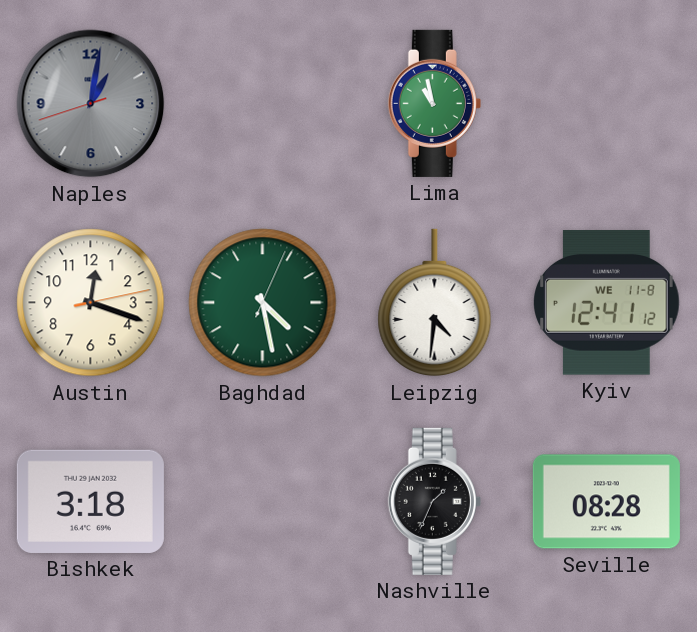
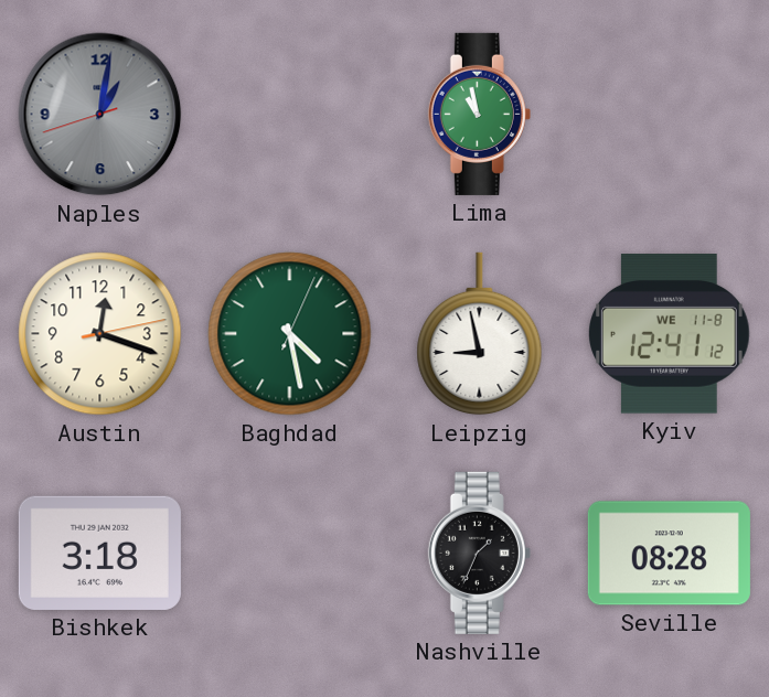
Leipzig: 4:31 -> 8:58
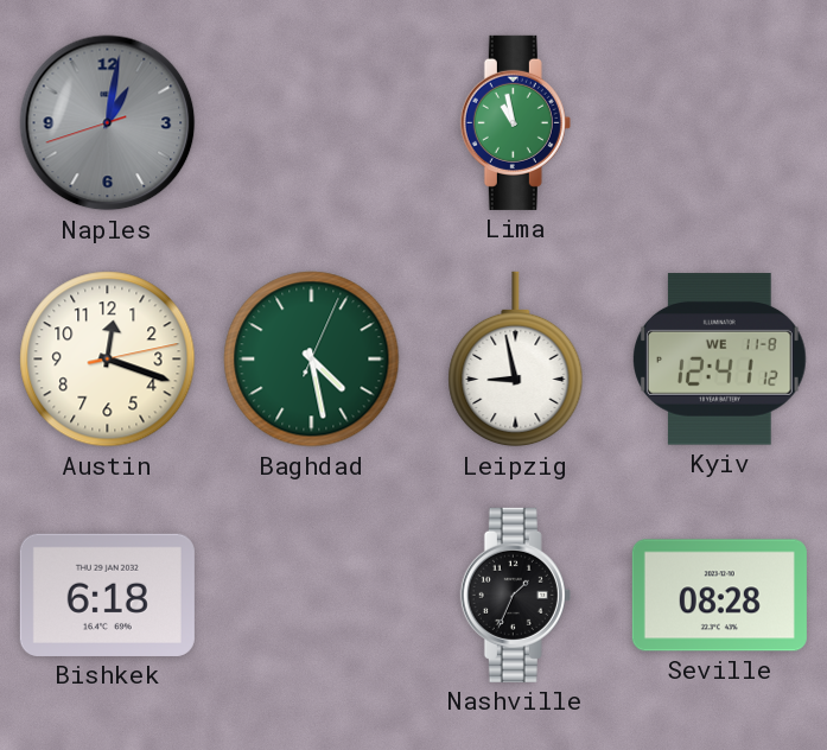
Bishkek: 3:18 -> 6:18
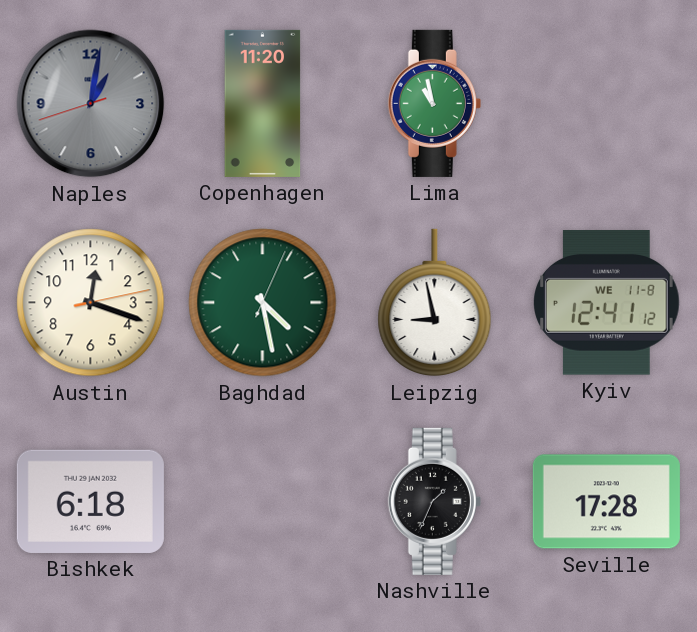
Copenhagen: none -> 11:20
Seville: 08:28 -> 17:28
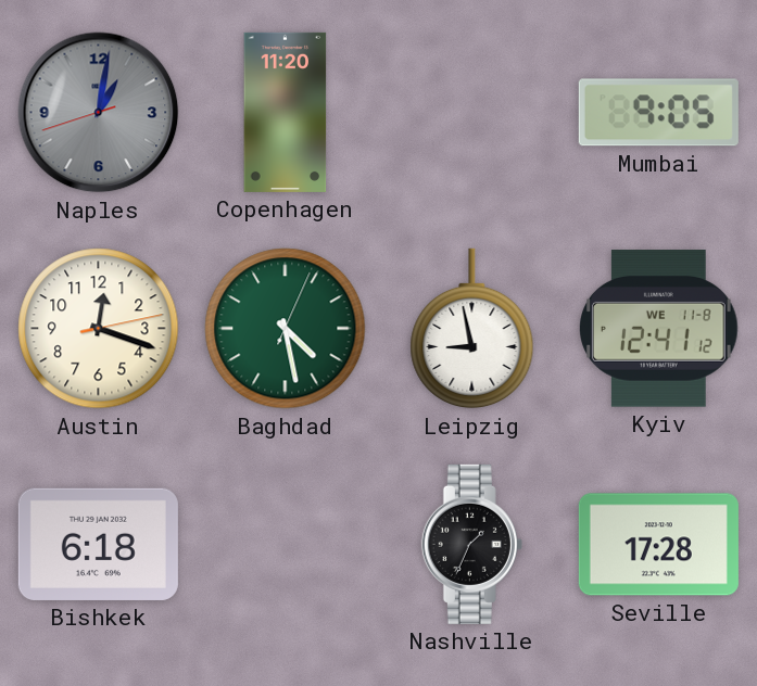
Lima: 10:58 -> none
Mumbai: none -> 9:05
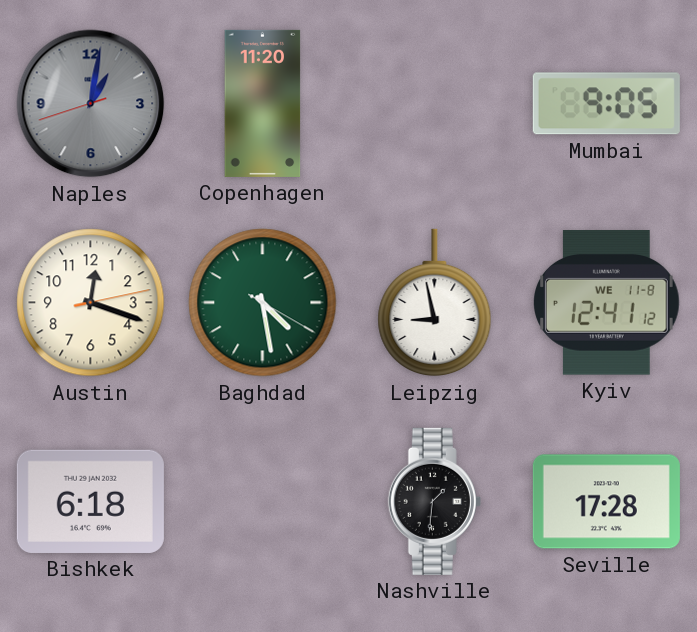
Baghdad: 4:28:04 -> 4:28:20
Nashville: 1:34 -> 1:31
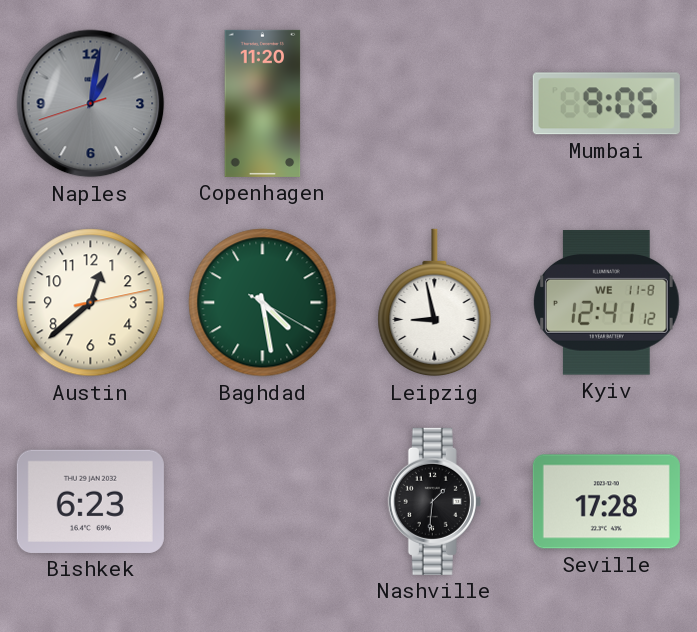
Austin: 12:18 -> 12:38
Bishkek: 6:18 -> 6:23
